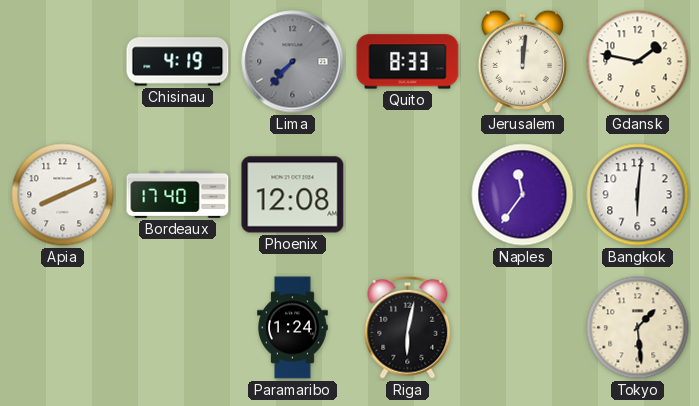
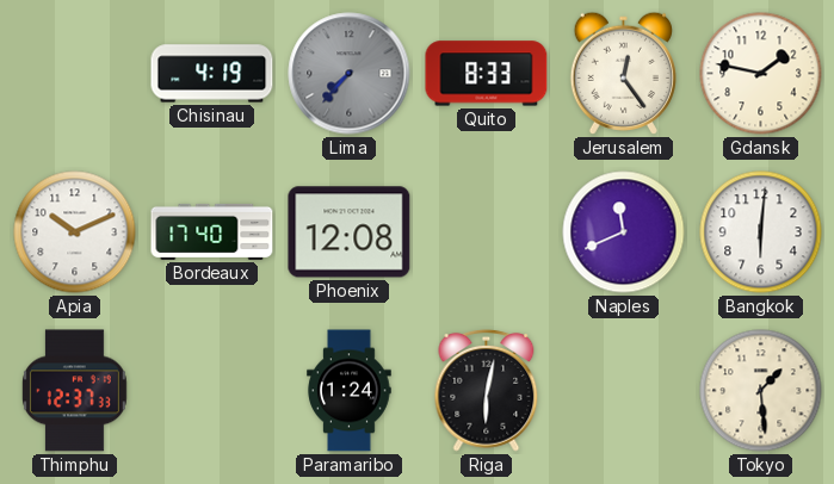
Jerusalem: 12:01 -> 12:24
Apia: 8:11 -> 10:11
Naples: 11:36 -> 11:41
Thimphu: none -> 12:37
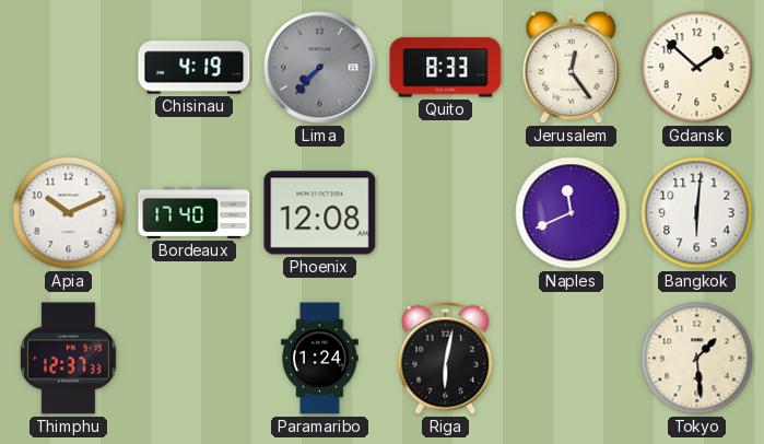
Gdansk: 1:47 -> 1:52
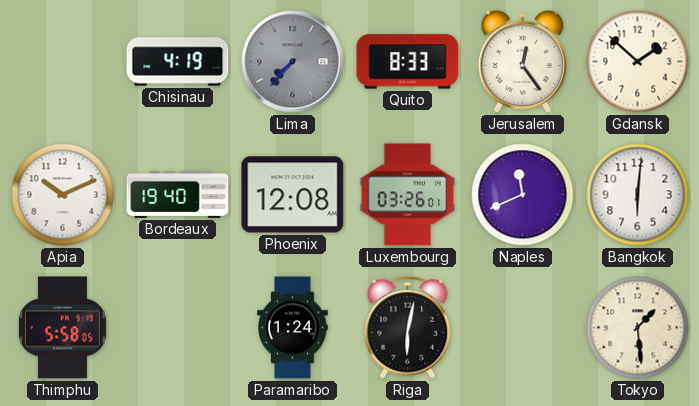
Bordeaux: 17:40 -> 19:40
Luxembourg: none -> 03:26
Thimphu: 12:37 -> 5:58
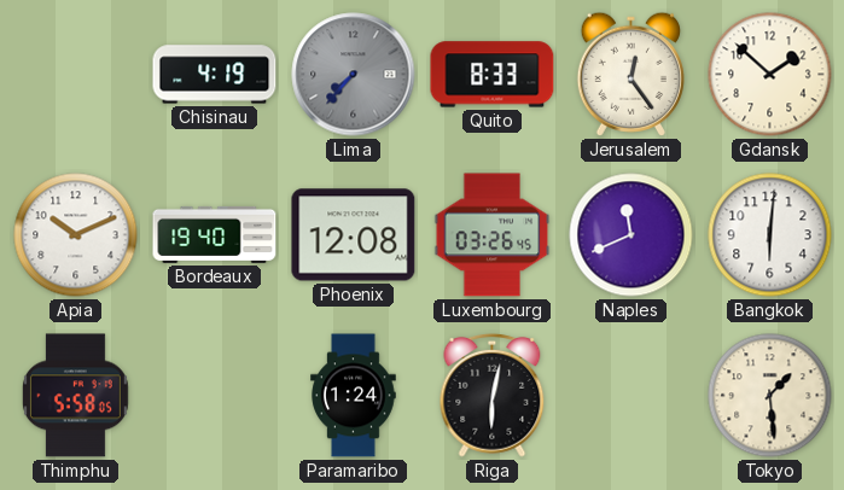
Luxembourg: 03:26:01 -> 03:26:45
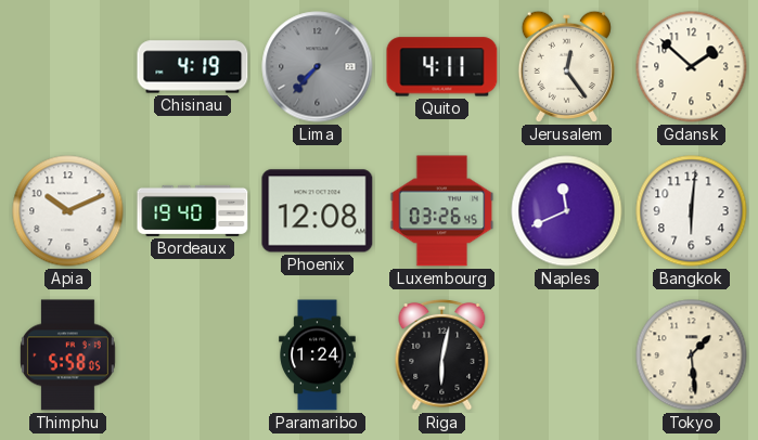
Quito: 8:33 -> 4:11
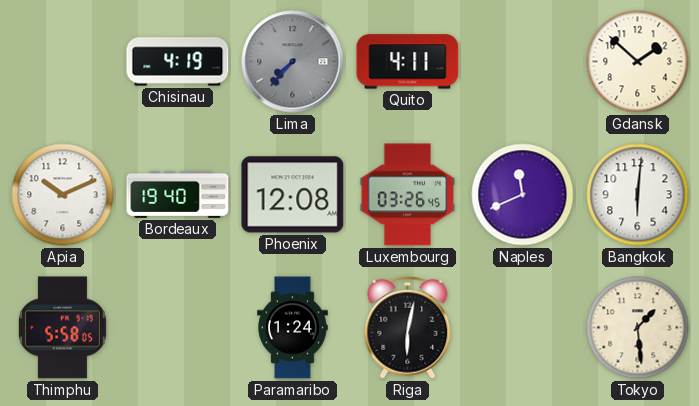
Jerusalem: 12:24 -> none
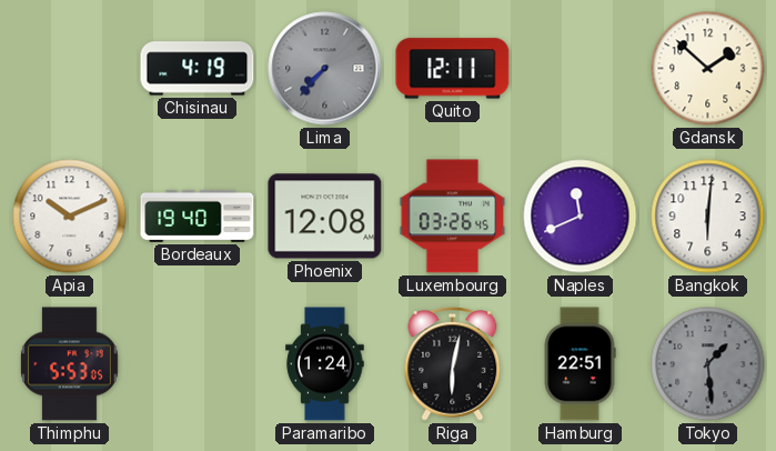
Quito: 4:11 -> 12:11
Thimphu: 5:58 -> 5:53
Hamburg: none -> 22:51
Tokyo dial: cream -> grey
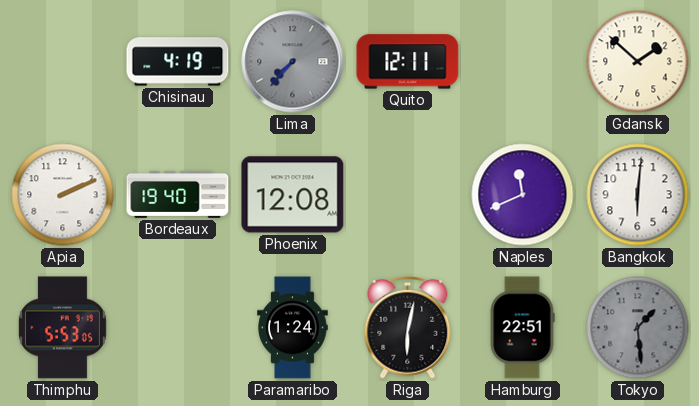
Apia: 10:11 -> 2:11
Luxembourg: 03:26 -> none
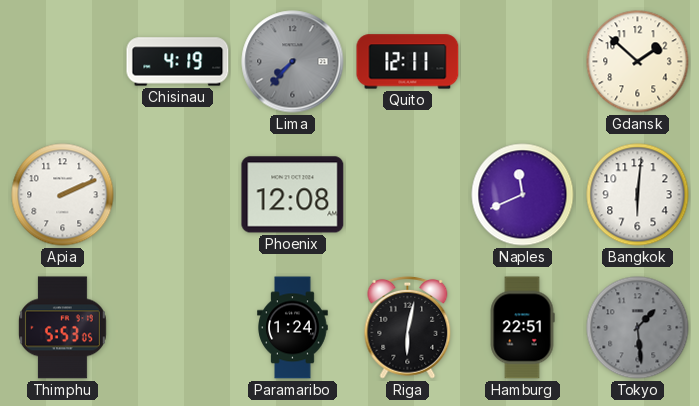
Bordeaux: 19:40 -> none
